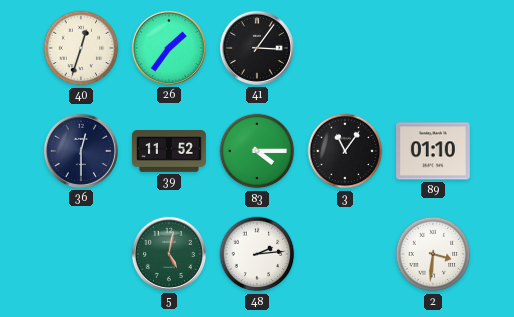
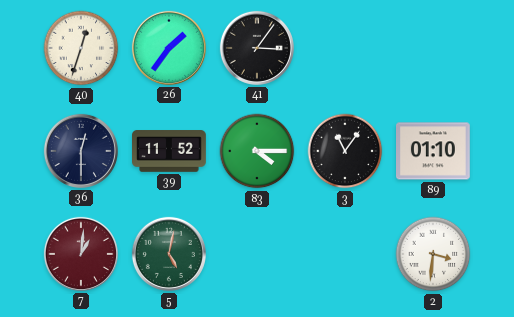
7: none -> 1:01
48: 2:14 -> none
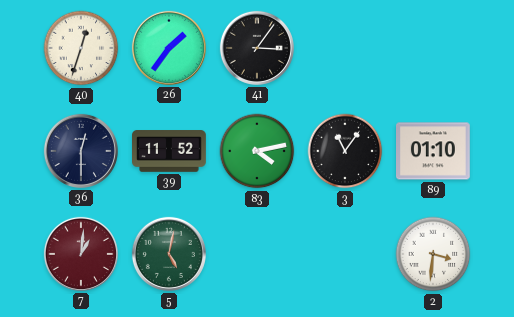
83: 4:15 -> 4:13
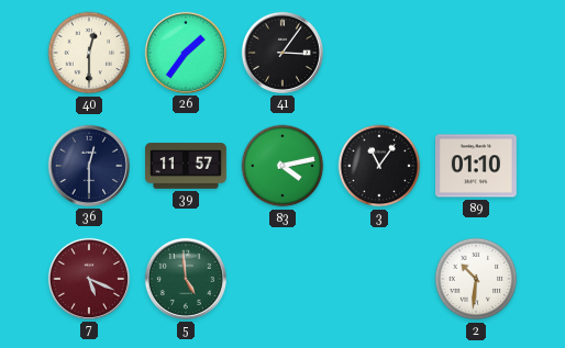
40: 12:33 -> 12:30
39: 11:52 -> 11:57
7: 1:01 -> 5:19
5: 5:02 -> 4:59
2: 3:31 -> 10:31
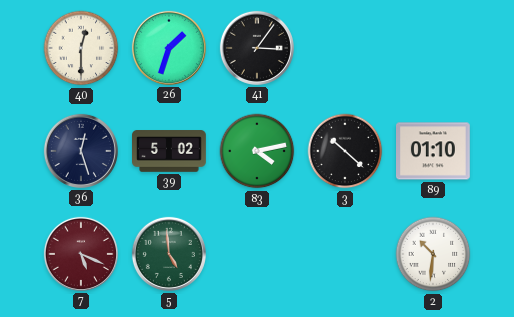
26: 1:36 -> 1:33
36: 12:30 -> 12:27
39: 11:57 -> 5:02
3: 11:06 -> 10:22
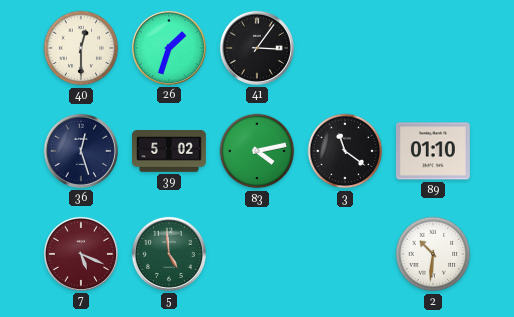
3: 10:22 -> 11:21
